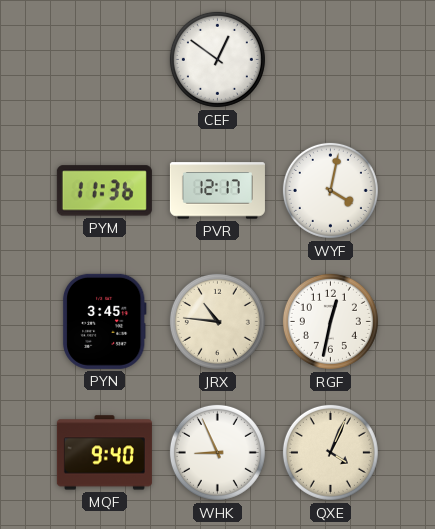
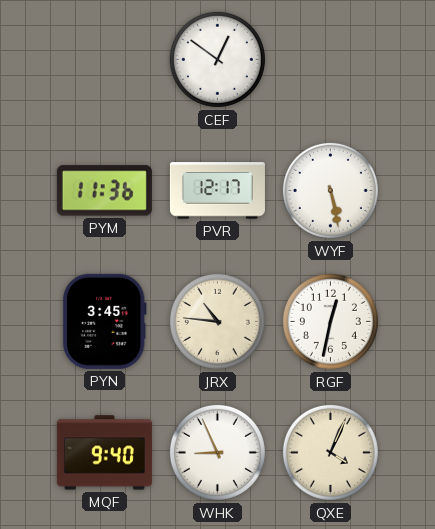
WYF: 4:02 -> 5:28
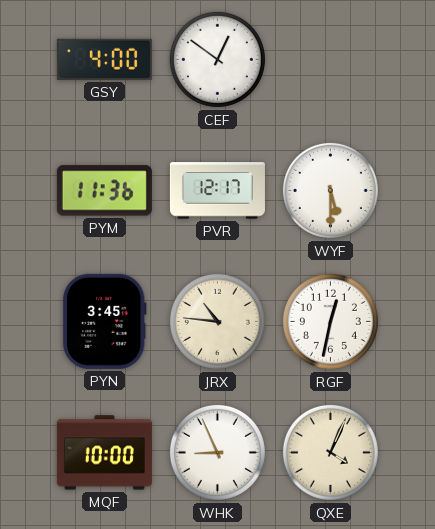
GSY: none -> 4:00
WYF: 5:28 -> 5:30
MQF: 9:40 -> 10:00
